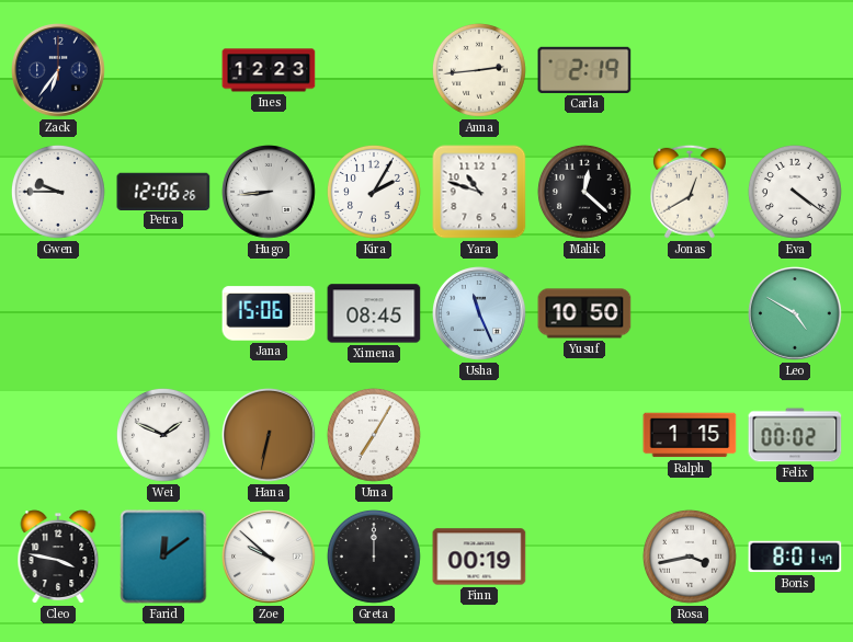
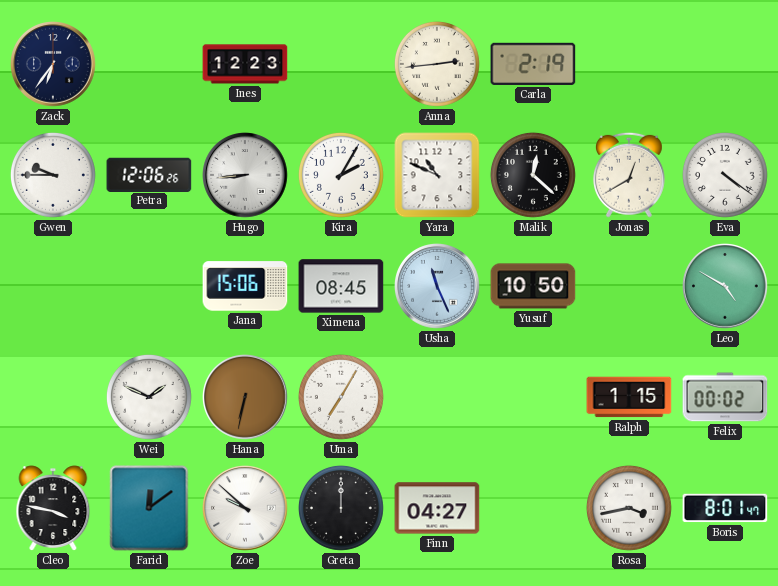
Yara: 10:48 -> 10:49
Finn: 00:19 -> 04:27
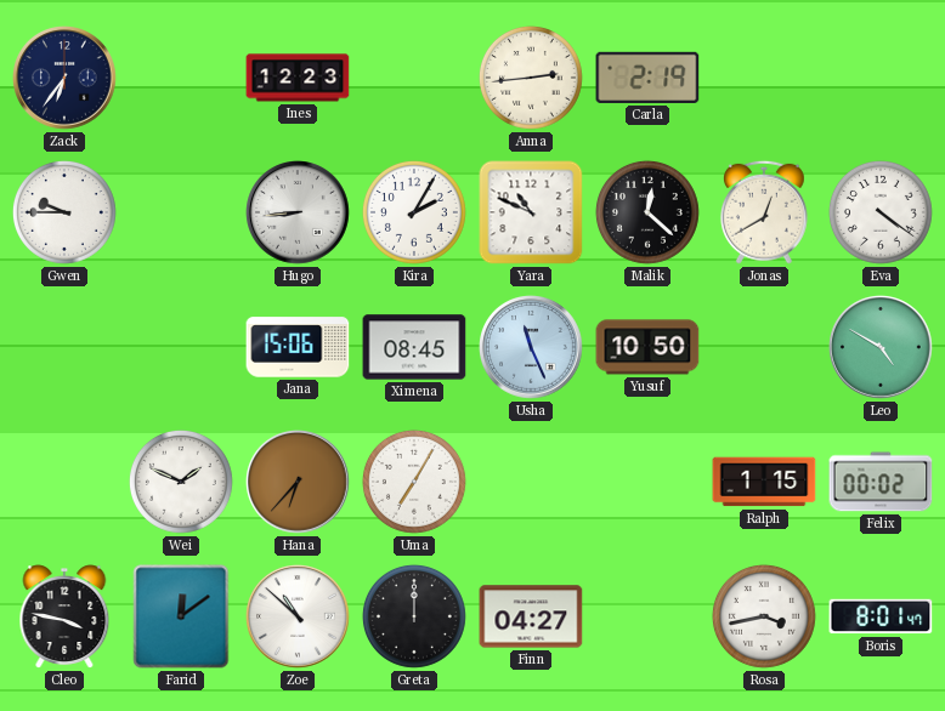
Petra: 12:06 -> none
Hana: 6:32 -> 6:37
Zoe: 9:52 -> 10:52
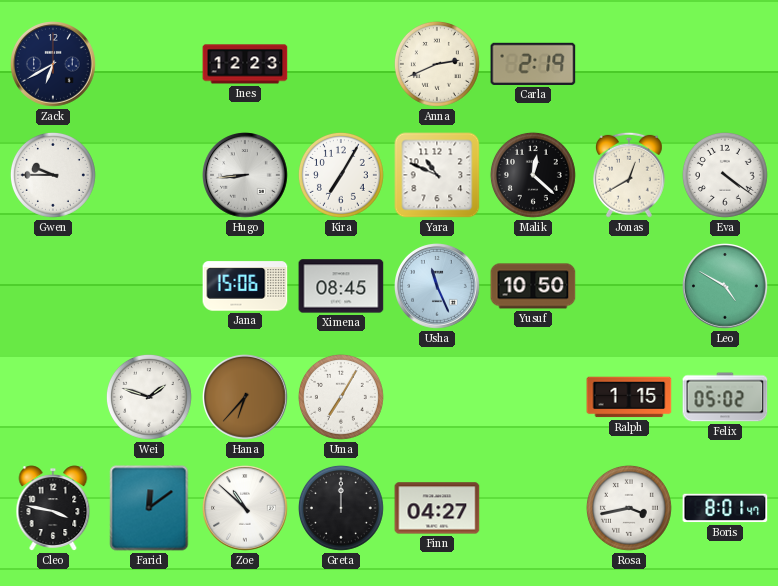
Zack: 6:36 -> 6:40
Anna: 2:44 -> 2:41
Kira: 2:05 -> 7:05
Wei: 1:49 -> 1:48
Felix: 00:02 -> 05:02
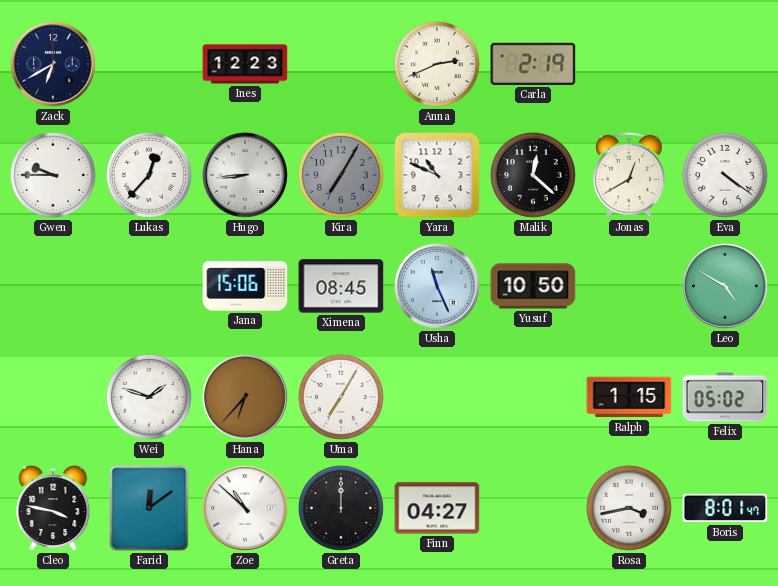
Lukas: none -> 12:37
Kira dial: white -> grey
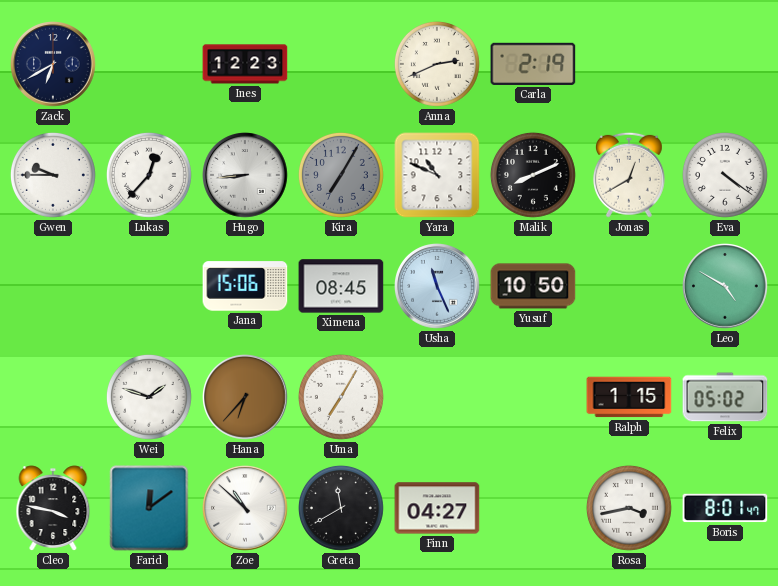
Malik: 12:22 -> 8:11
Greta: 12:00 -> 11:40
